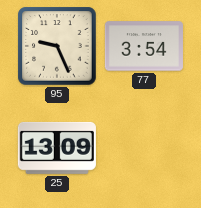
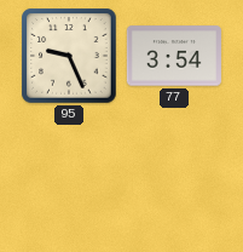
25: 13:09 -> none
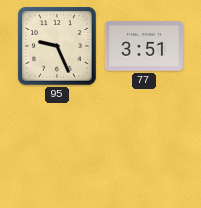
77: 3:54 -> 3:51
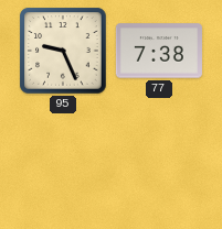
77: 3:51 -> 7:38
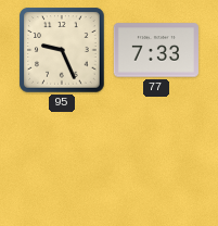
77: 7:38 -> 7:33
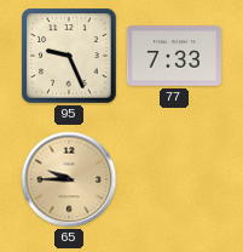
65: none -> 9:45
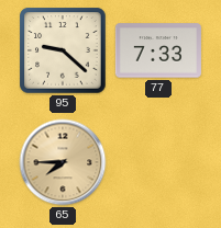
95: 9:26 -> 9:22
65: 9:45 -> 7:45
